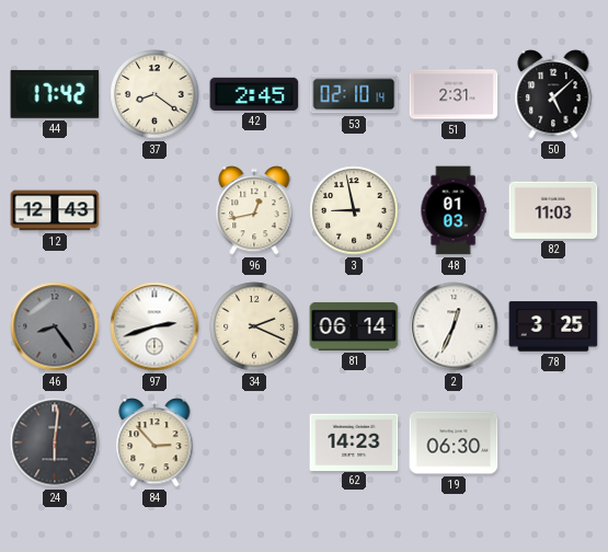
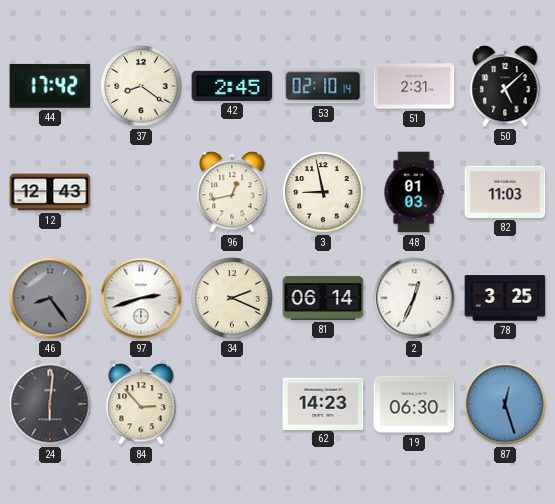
87: none -> 12:27
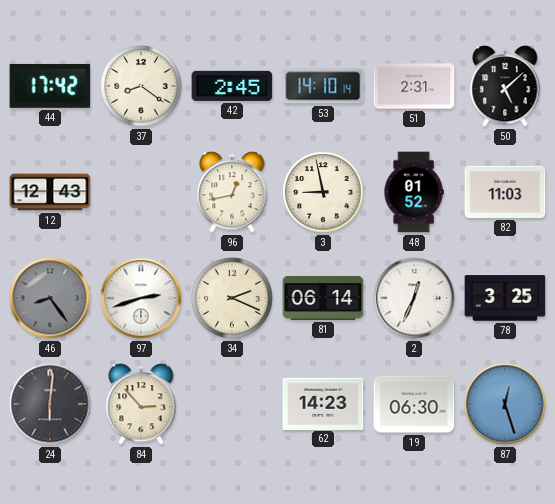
53: 02:10 -> 14:10
48: 01:03 -> 01:52
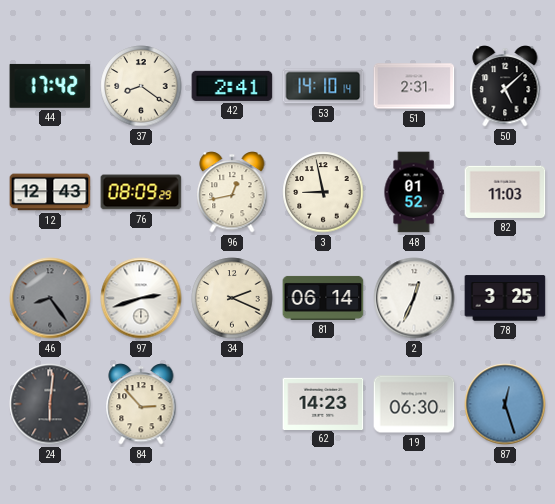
42: 2:45 -> 2:41
76: none -> 08:09
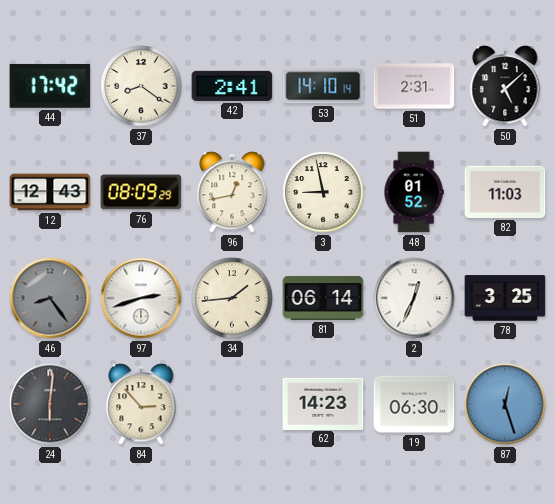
34: 2:19 -> 1:44
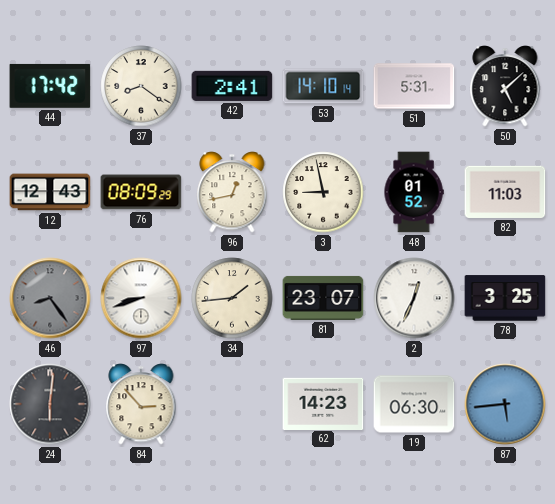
51: 2:31 -> 5:31
97: 2:42 -> 8:42
81: 06:14 -> 23:07
87: 12:27 -> 5:44
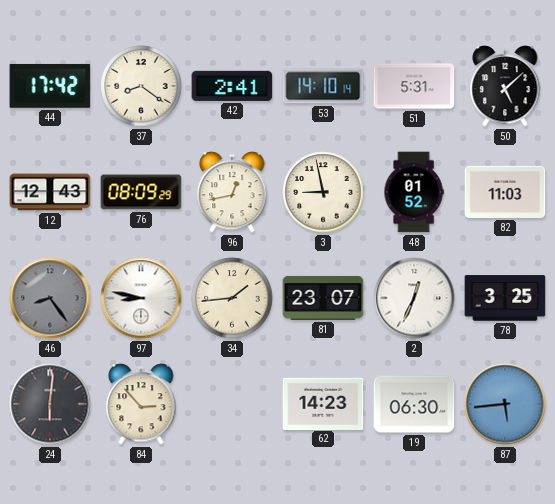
97: 8:42 -> 8:47
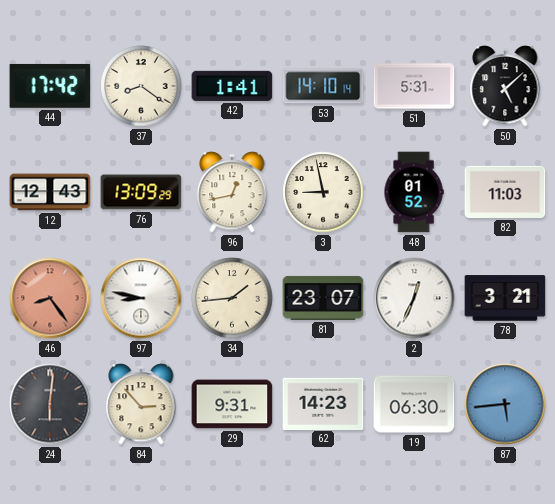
42: 2:41 -> 1:41
76: 08:09 -> 13:09
46 dial: grey -> salmon
78: 3:25 -> 3:21
29: none -> 9:31
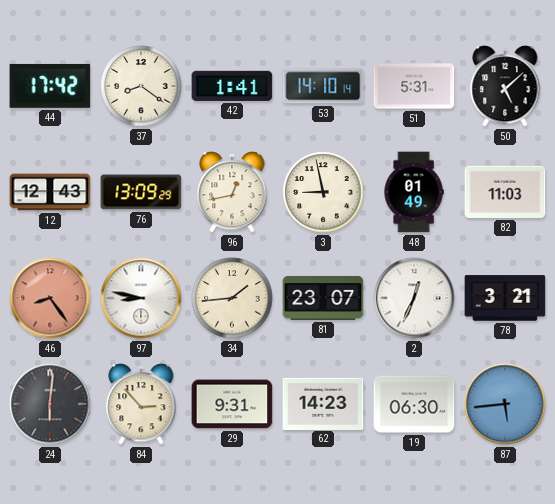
48: 01:52 -> 01:49
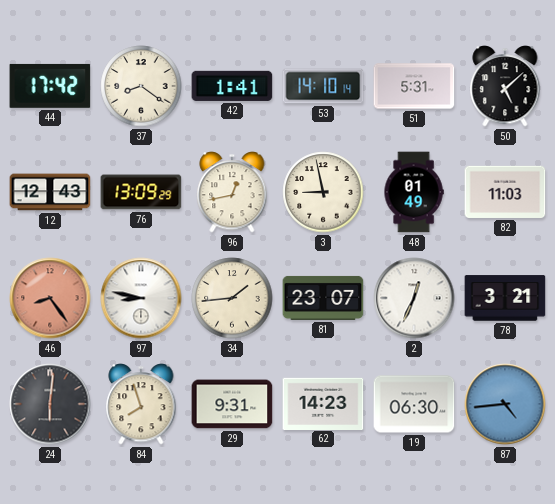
84: 2:53 -> 7:57
87: 5:44 -> 4:44
